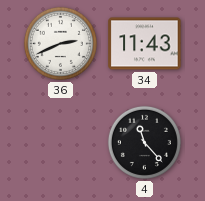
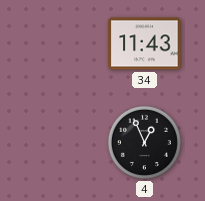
36: 2:41 -> none
4: 11:23 -> 12:56
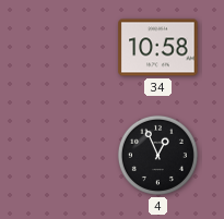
34: 11:43 -> 10:58
